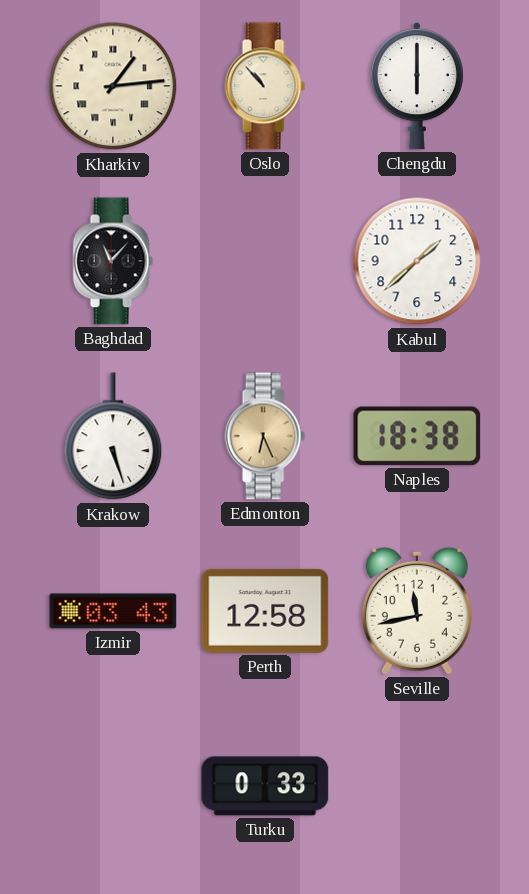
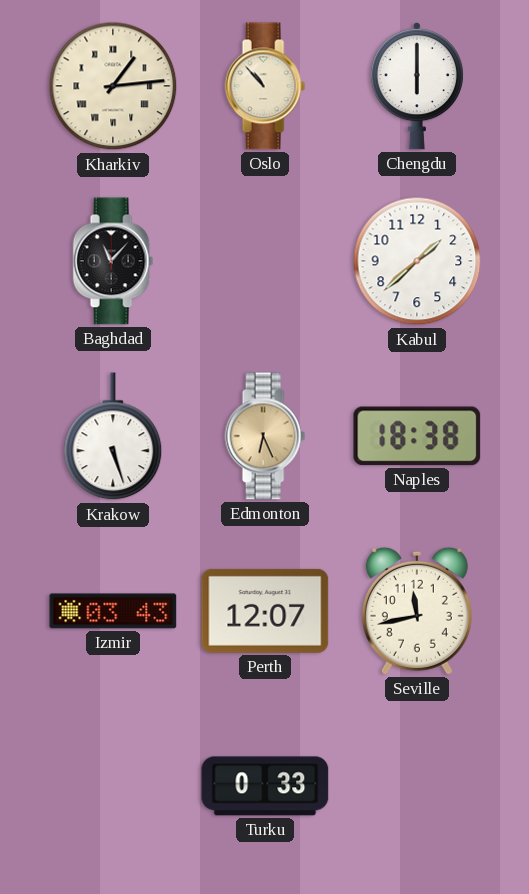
Perth: 12:58 -> 12:07
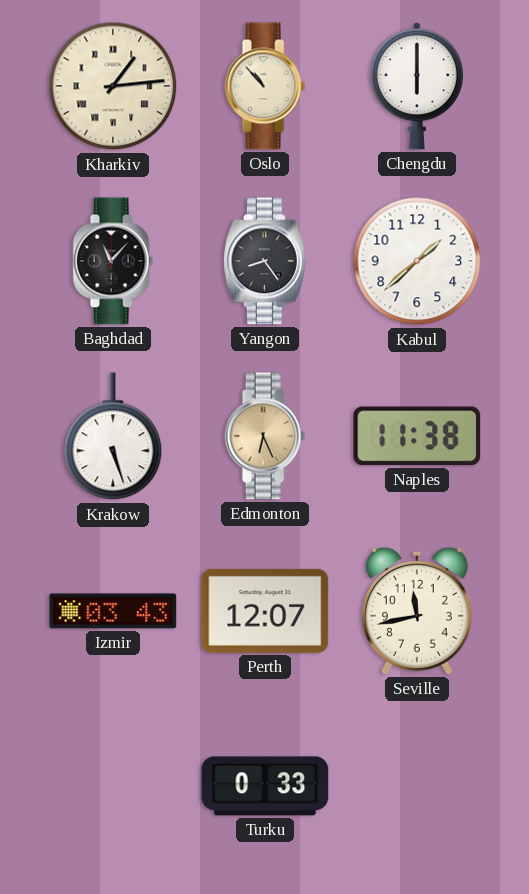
Yangon: none -> 8:24
Naples: 18:38 -> 11:38
